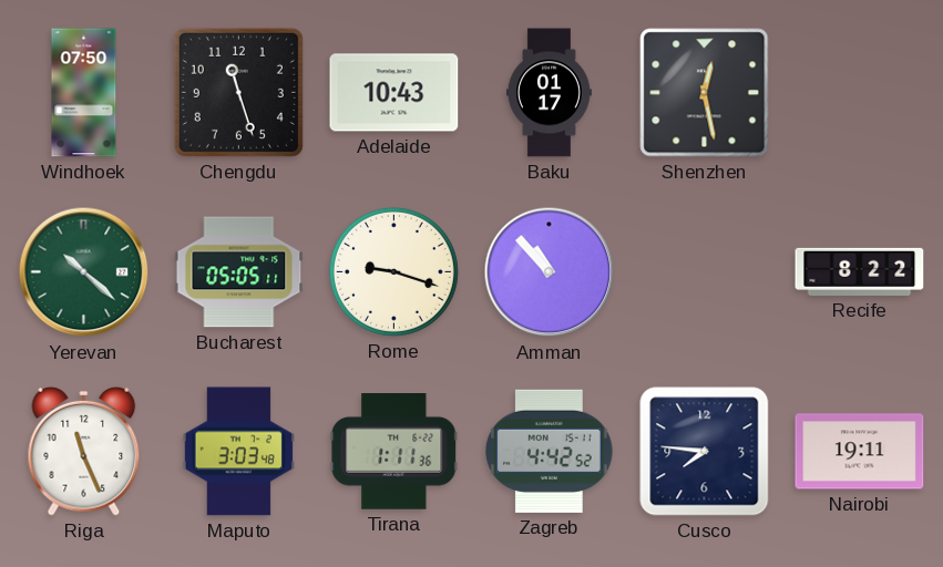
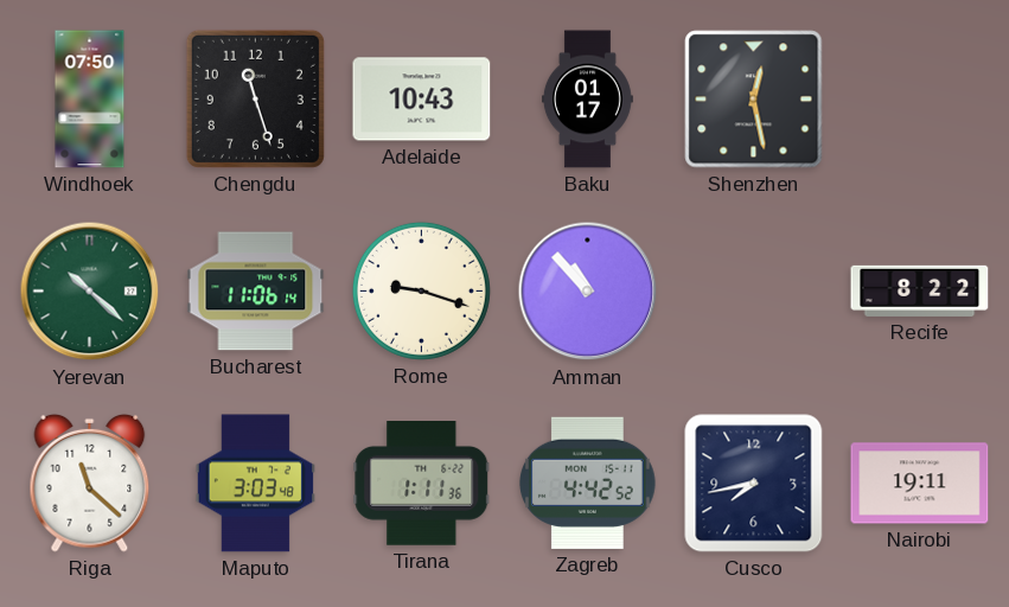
Bucharest: 05:05 -> 11:06
Riga: 11:26 -> 11:22
Cusco: 7:46 -> 7:43
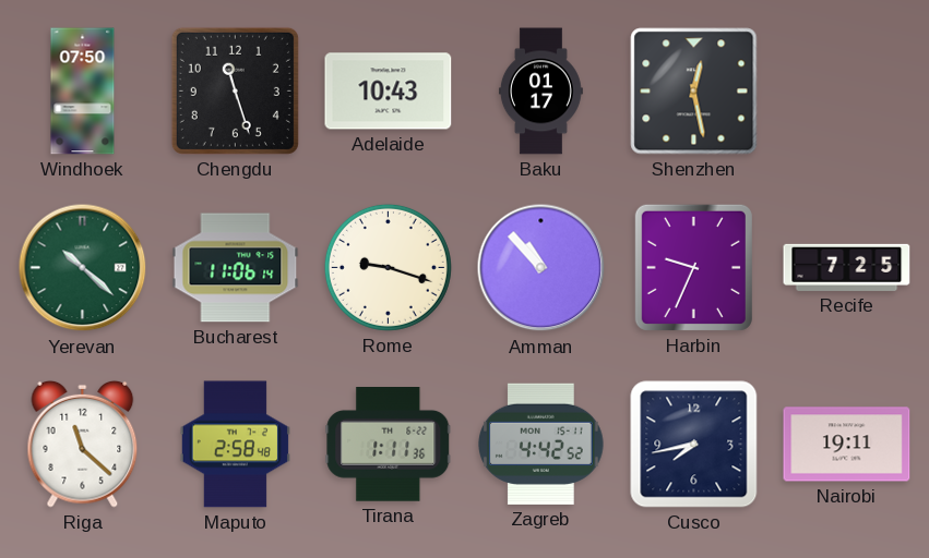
Harbin: none -> 9:34
Recife: 8:22 -> 7:25
Maputo: 3:03 -> 2:58
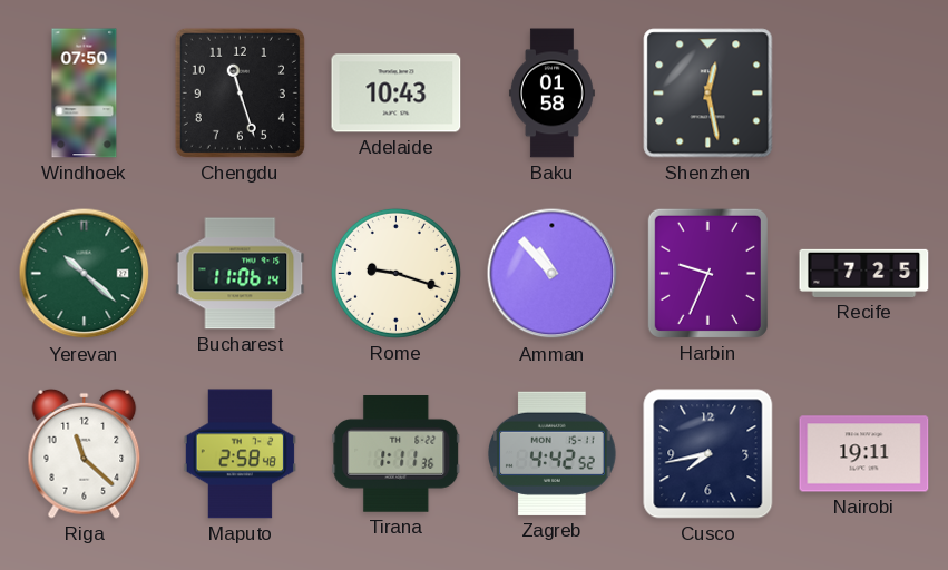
Baku: 01:17 -> 01:58
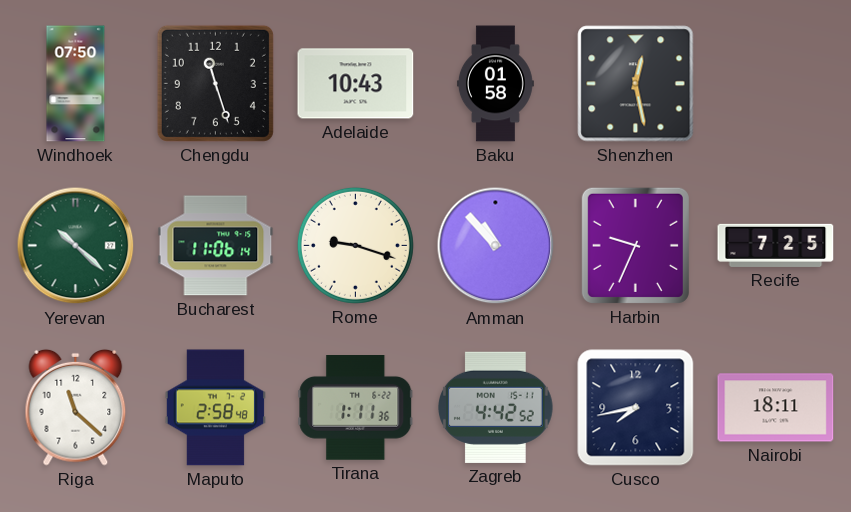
Nairobi: 19:11 -> 18:11
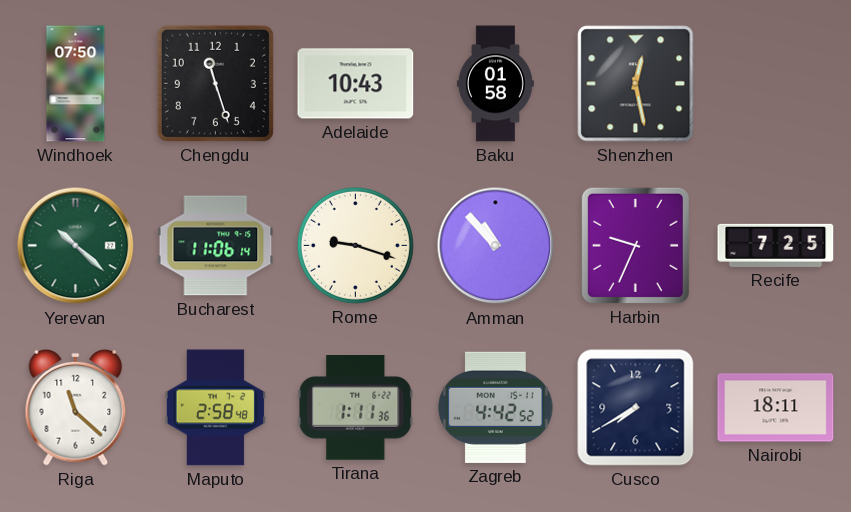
Cusco: 7:43 -> 7:40
